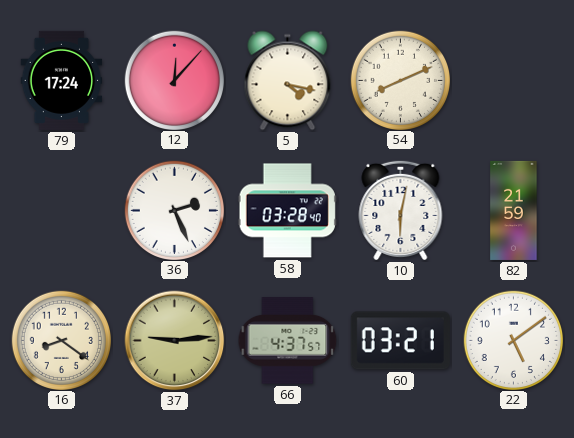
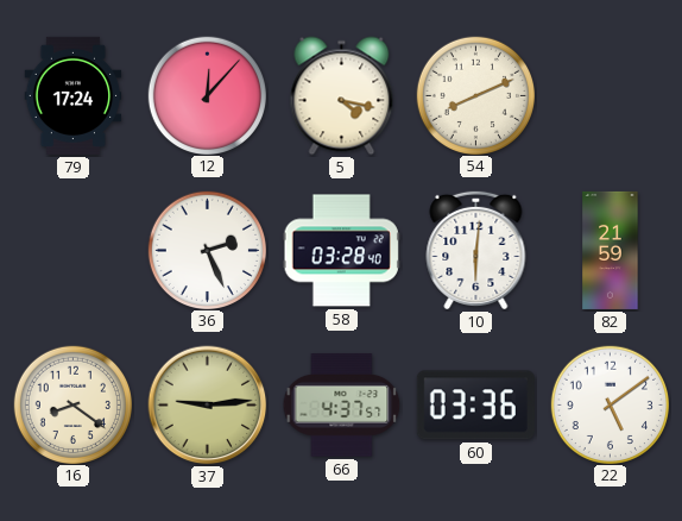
10: 6:02 -> 6:01
60: 03:21 -> 03:36
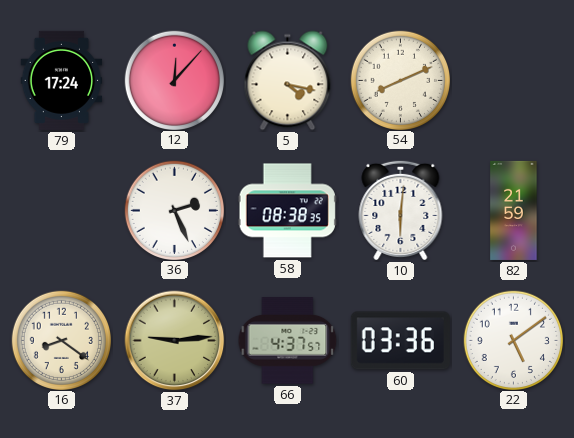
58: 03:28 -> 08:38
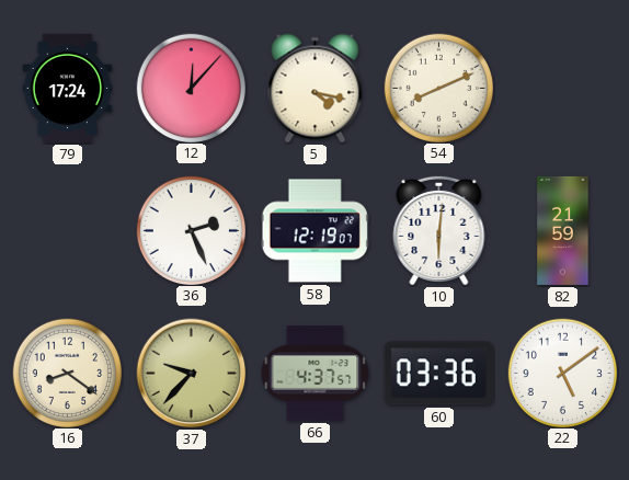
58: 08:38 -> 12:19
37: 9:14 -> 9:37
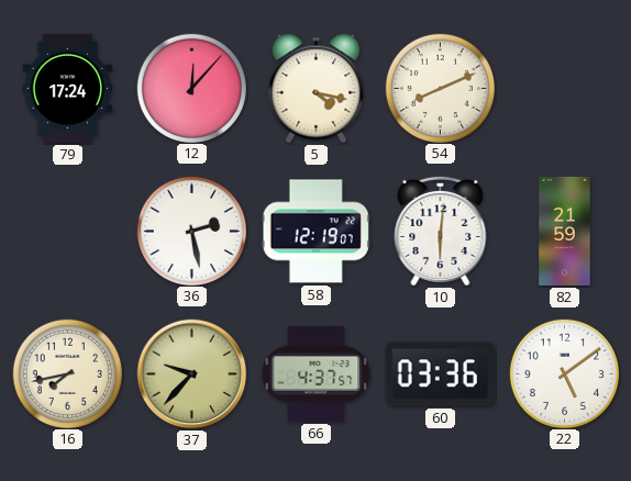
36: 2:26 -> 2:28
16: 8:21 -> 7:43
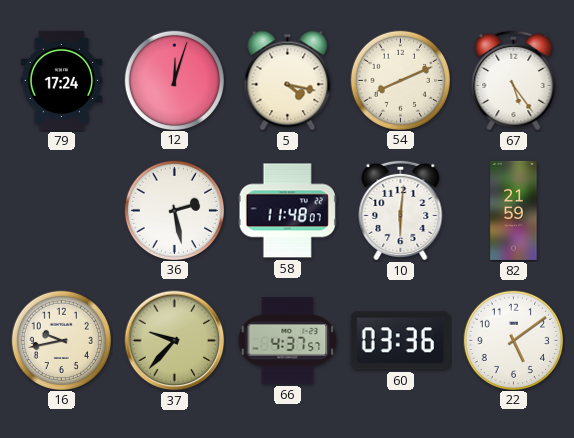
12: 12:07 -> 12:03
67: none -> 5:24
58: 12:19 -> 11:48
16: 7:43 -> 9:43
